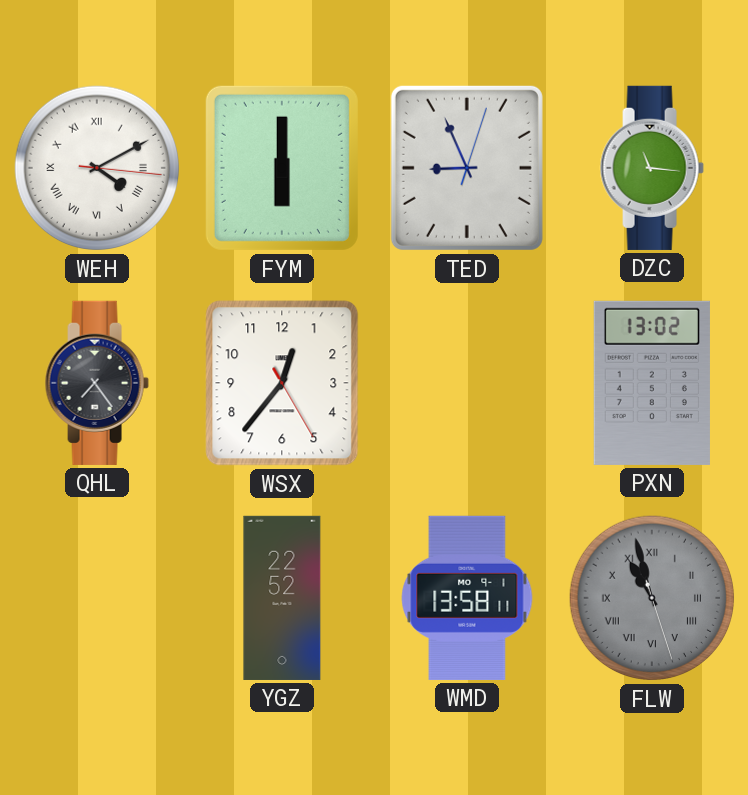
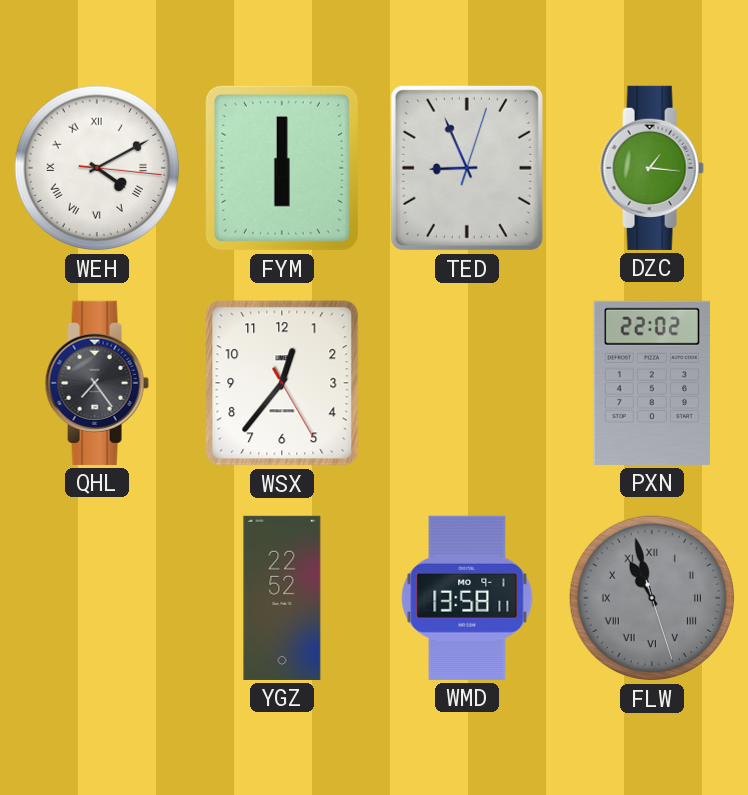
DZC: 11:16 -> 1:16
PXN: 13:02 -> 22:02
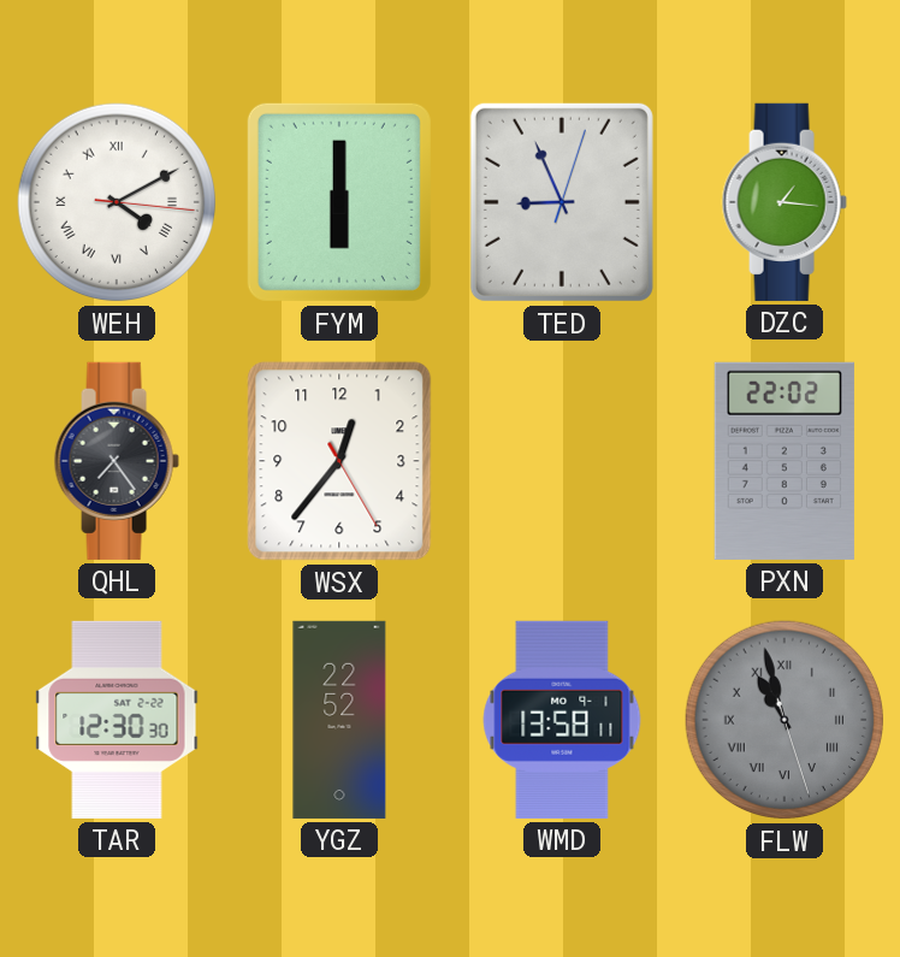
TAR: none -> 12:30
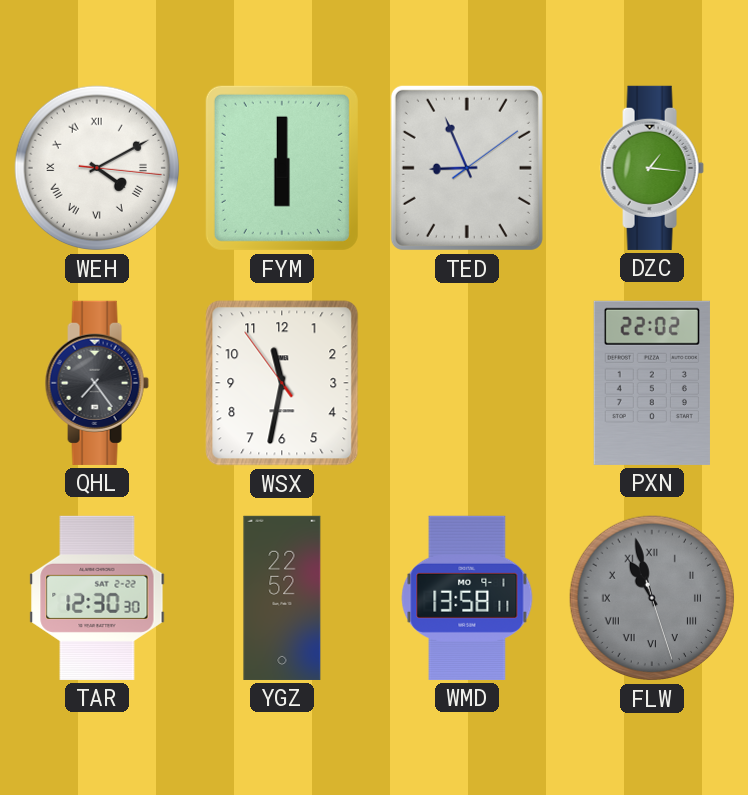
TED: 8:56:03 -> 8:56:09
WSX: 12:36 -> 11:31
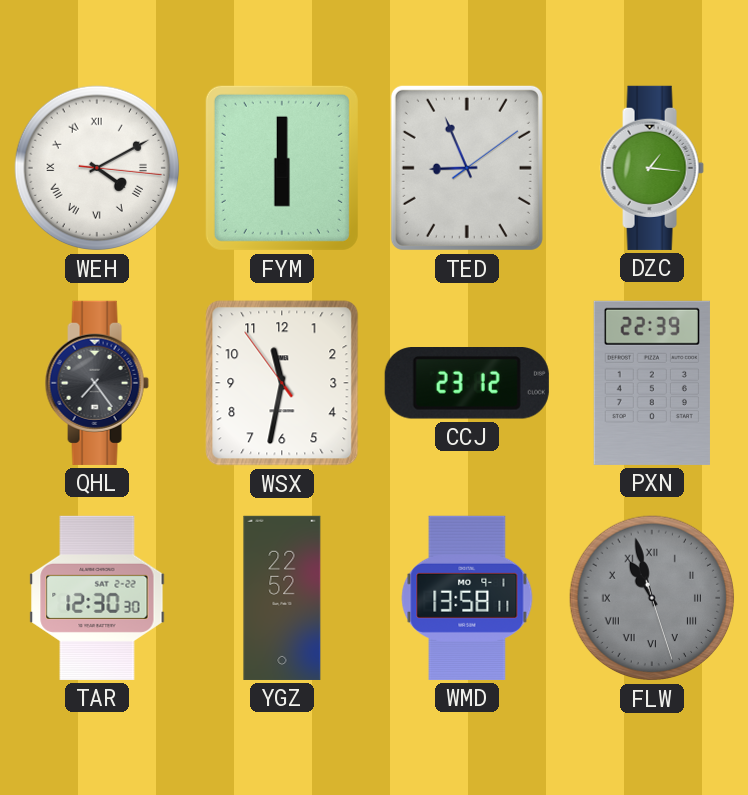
CCJ: none -> 23:12
PXN: 22:02 -> 22:39
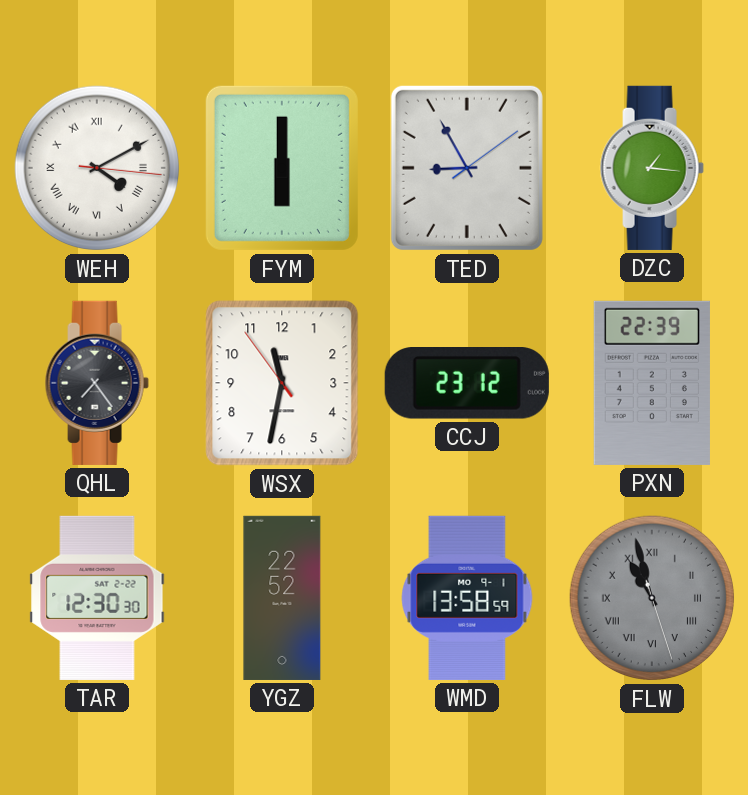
TED: 8:56 -> 8:55
WMD: 13:58:11 -> 13:58:59
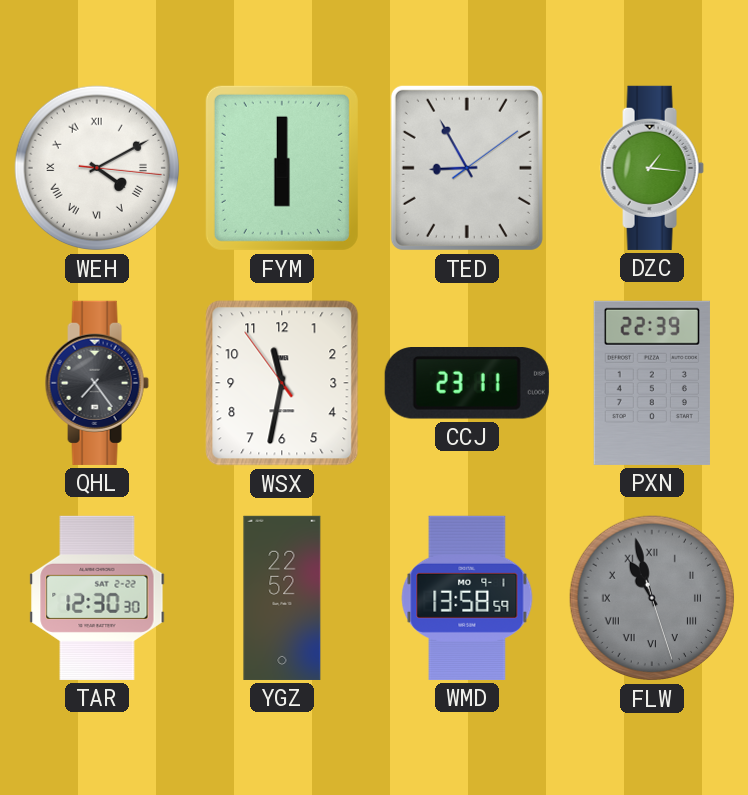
CCJ: 23:12 -> 23:11
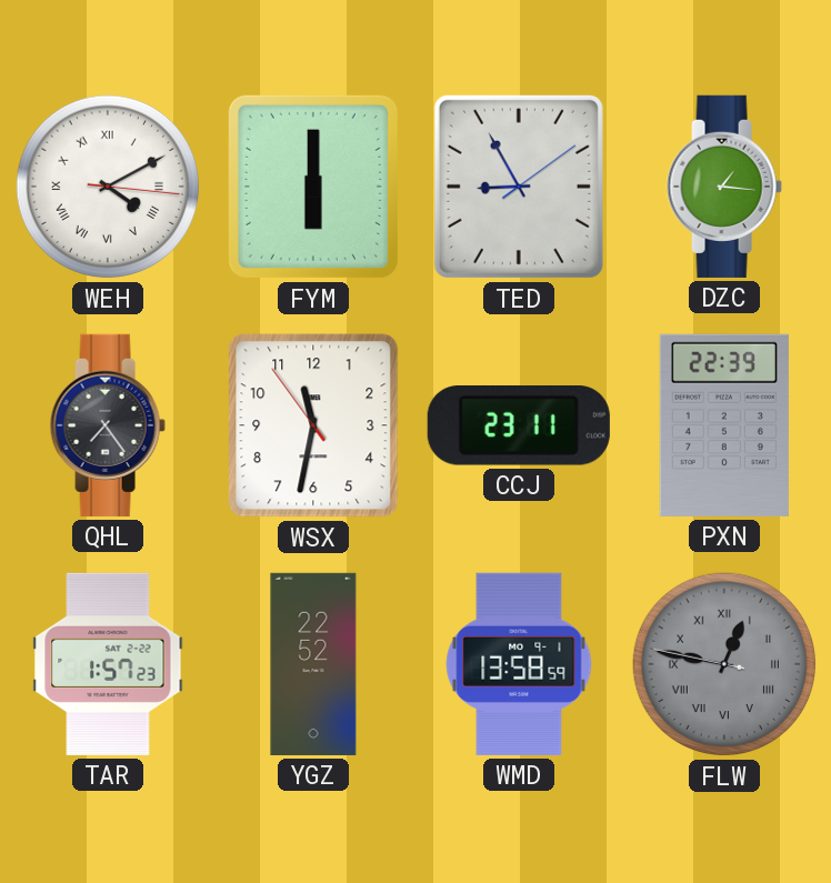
TAR: 12:30 -> 1:57
FLW: 10:57 -> 12:46
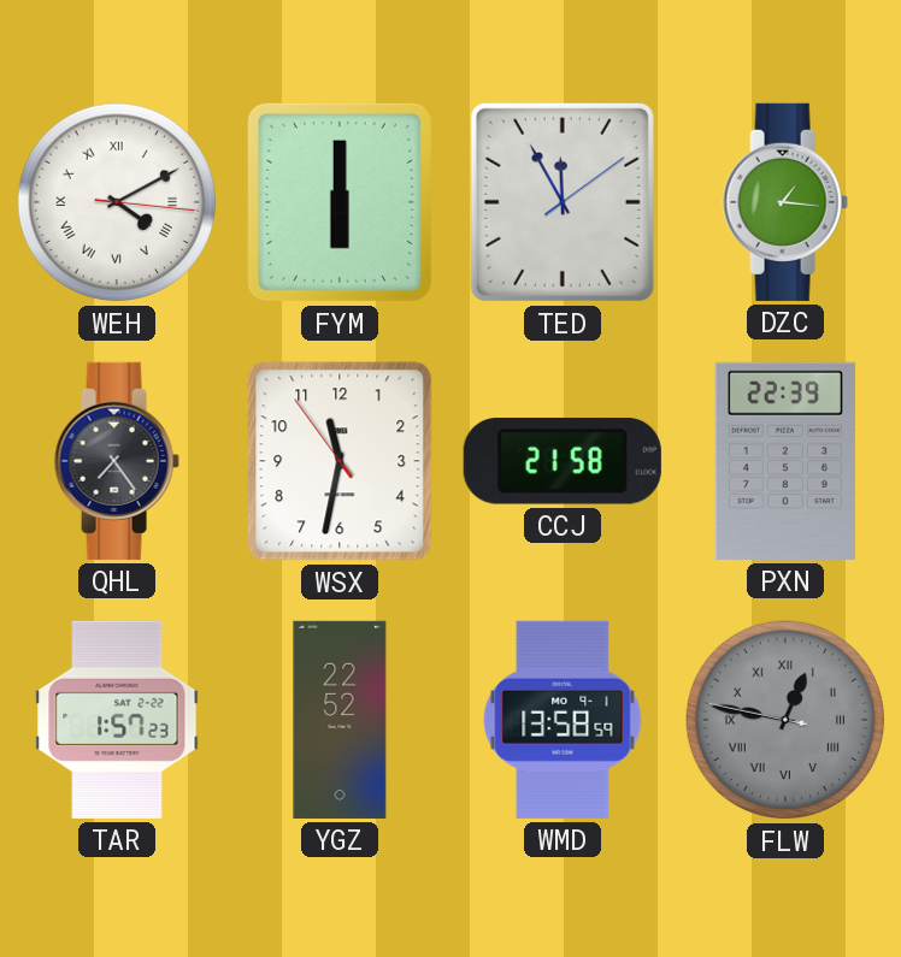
TED: 8:55 -> 11:55
CCJ: 23:11 -> 21:58
